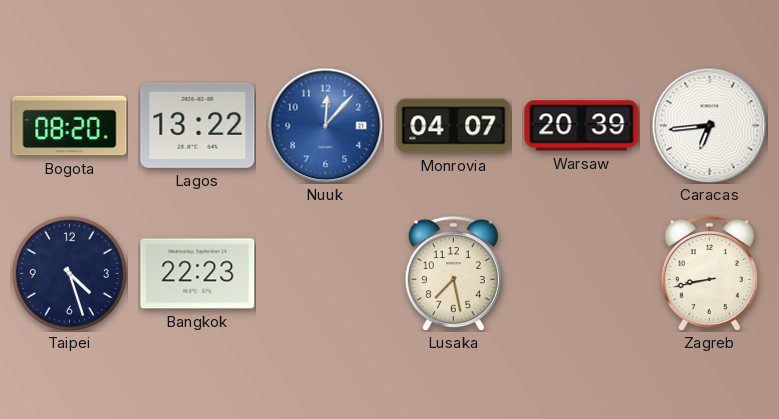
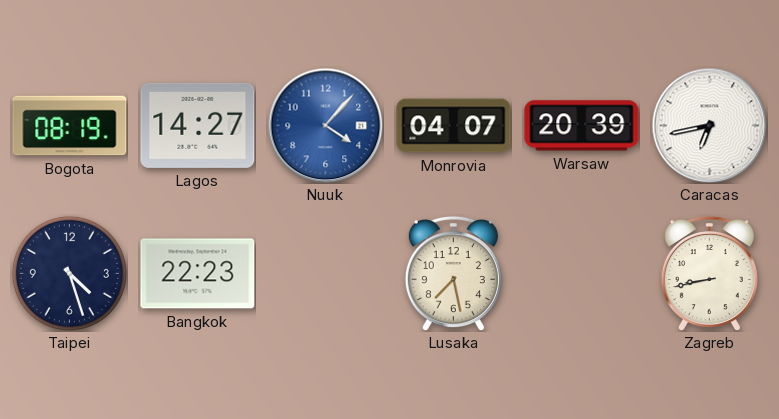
Bogota: 08:20 -> 08:19
Lagos: 13:22 -> 14:27
Nuuk: 12:07 -> 4:07
Caracas: 6:44 -> 6:43
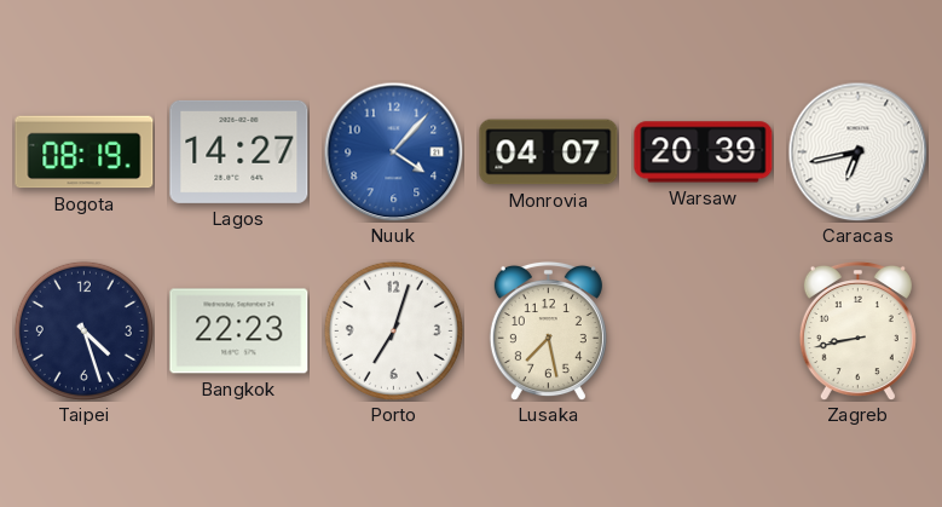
Porto: none -> 7:03
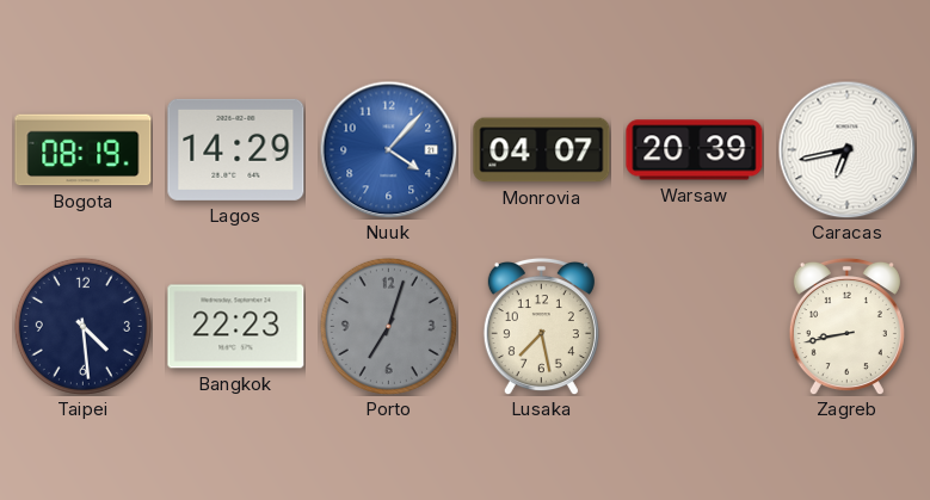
Lagos: 14:27 -> 14:29
Taipei: 4:27 -> 4:29
Porto dial: white -> grey
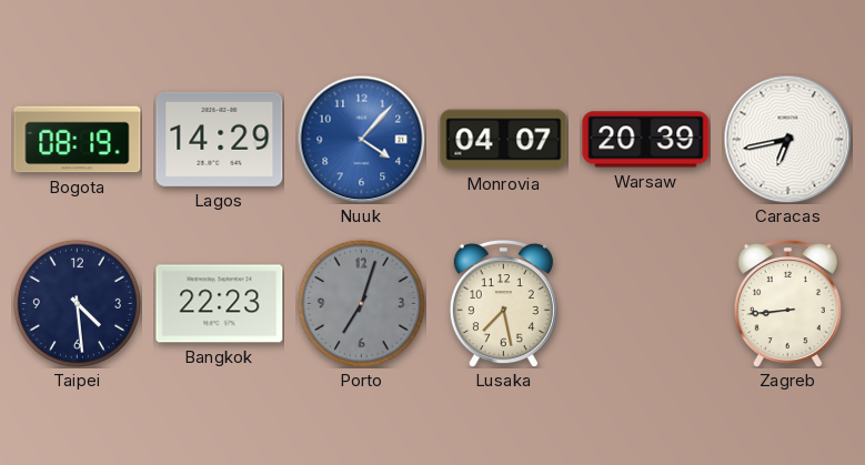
Zagreb: 8:43 -> 8:44
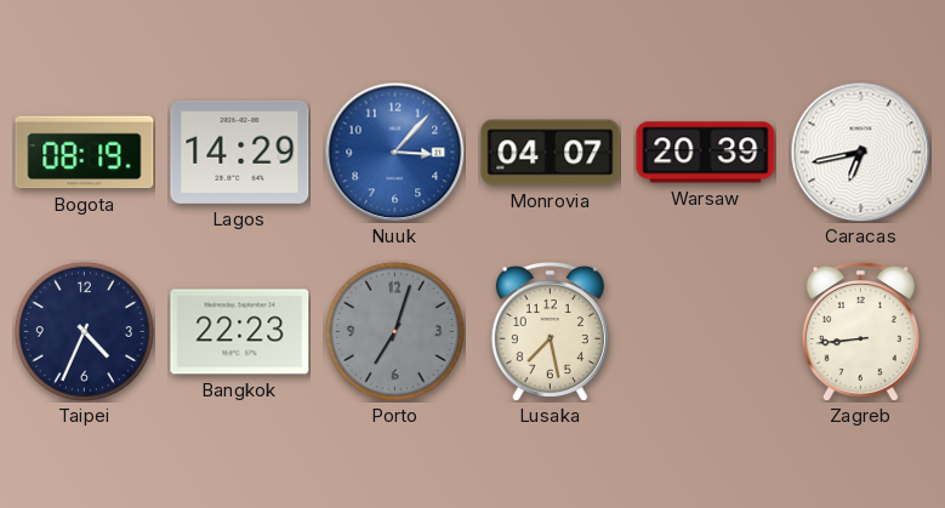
Nuuk: 4:07 -> 3:07
Taipei: 4:29 -> 4:34
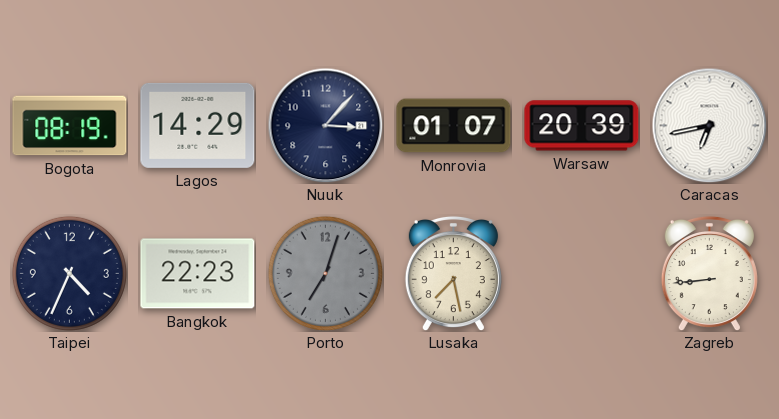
Nuuk dial: blue -> navy
Monrovia: 04:07 -> 01:07
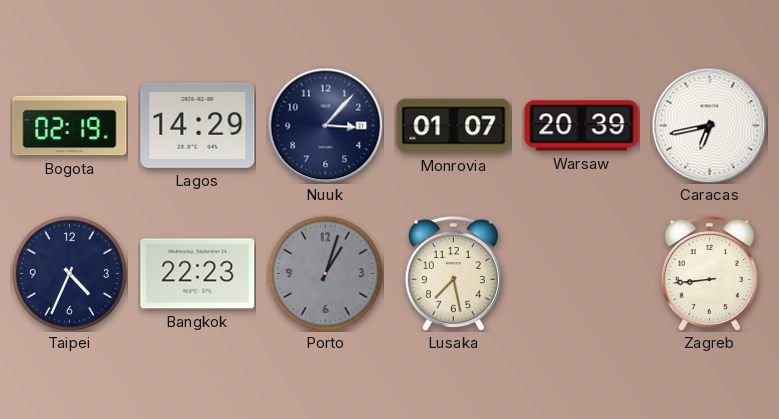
Bogota: 08:19 -> 02:19
Porto: 7:03 -> 1:03
